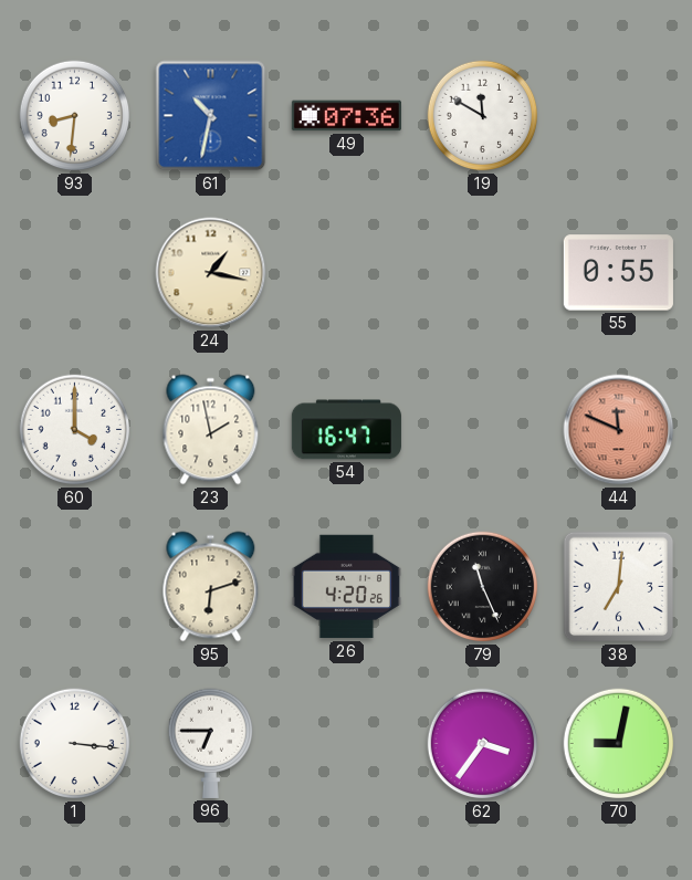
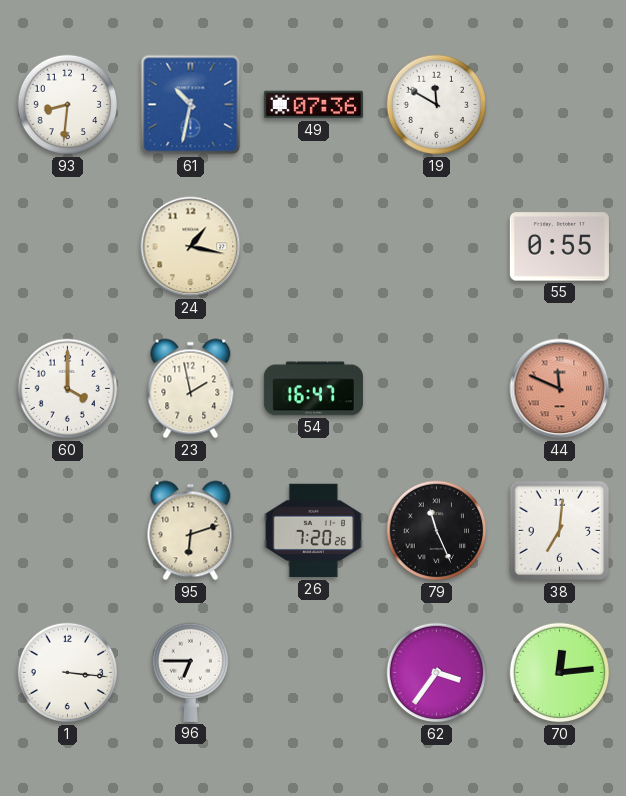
26: 4:20 -> 7:20
70: 9:02 -> 12:14
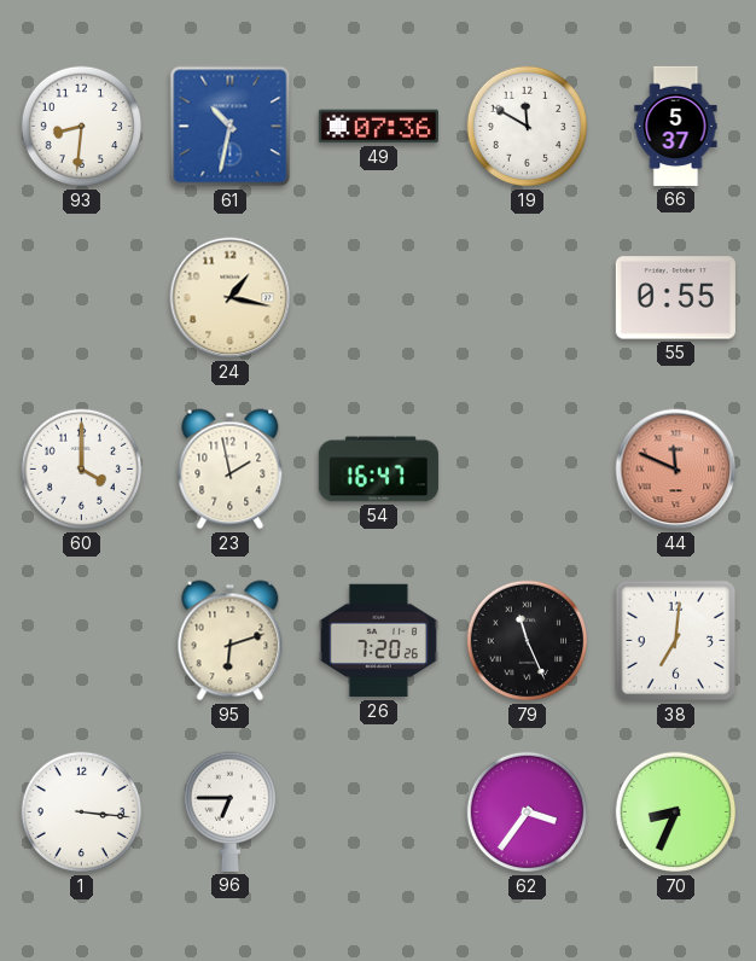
66: none -> 5:37
70: 12:14 -> 8:34
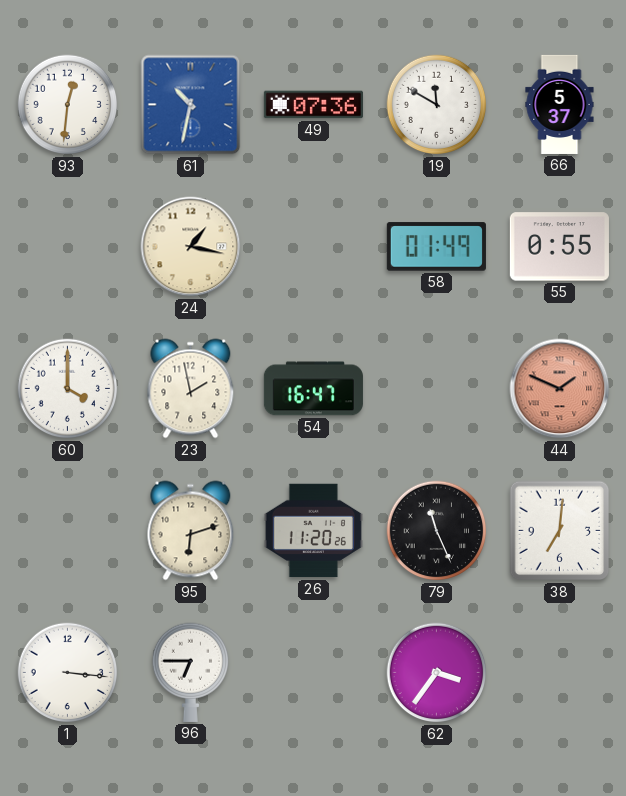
93: 8:31 -> 12:31
58: none -> 01:49
44: 11:49 -> 1:49
26: 7:20 -> 11:20
70: 8:34 -> none
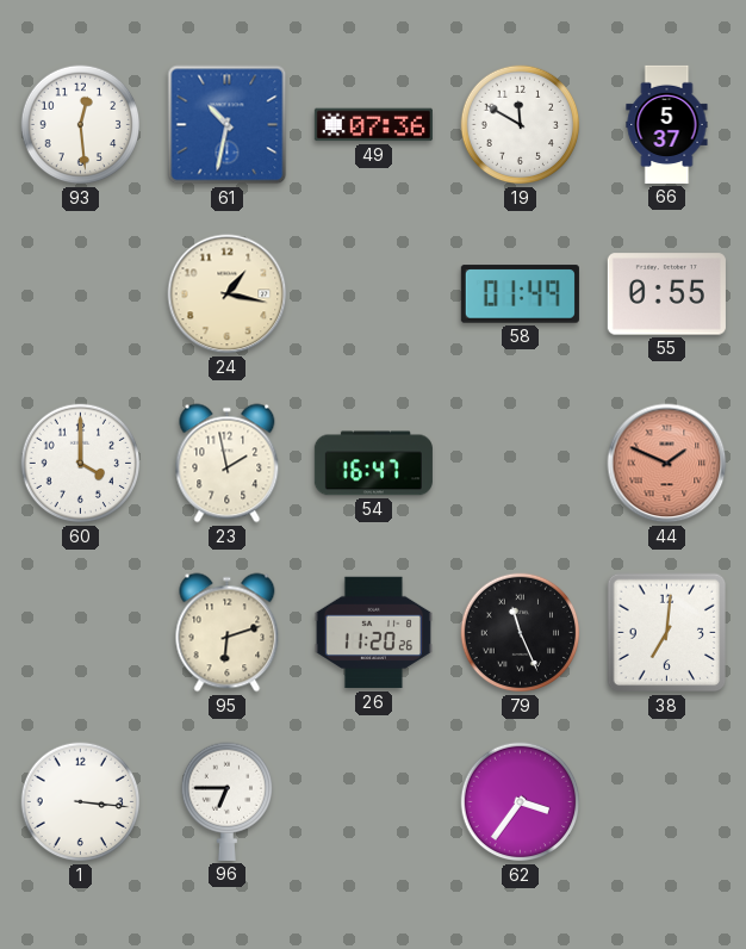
93: 12:31 -> 12:29
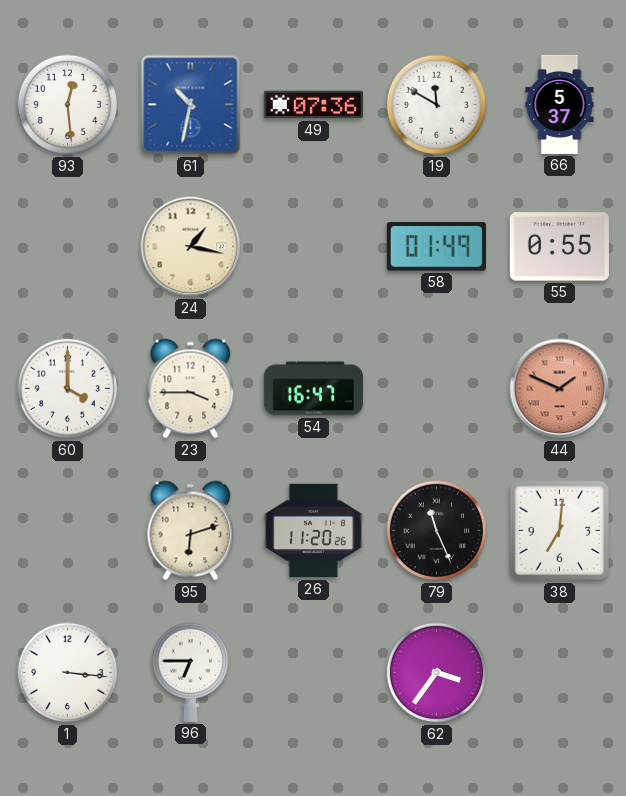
23: 1:58 -> 3:45
